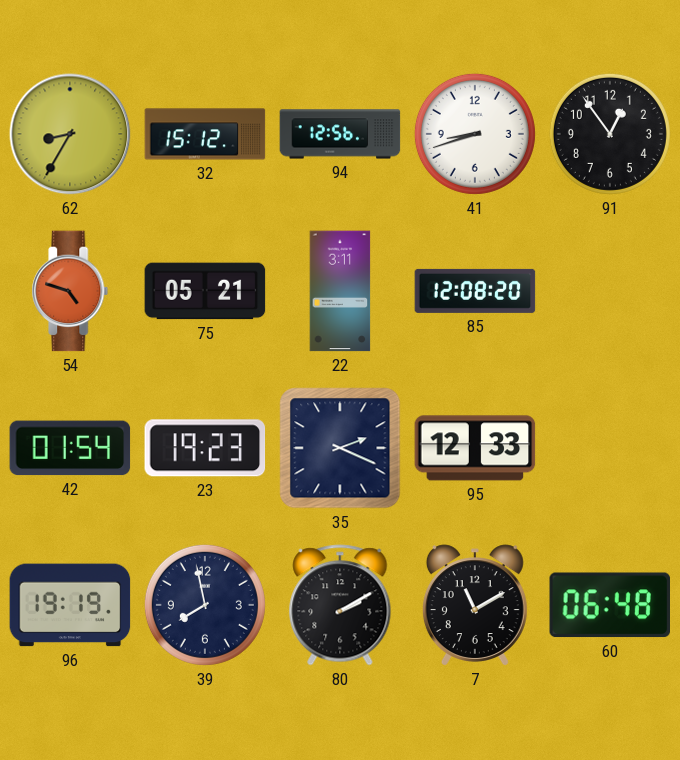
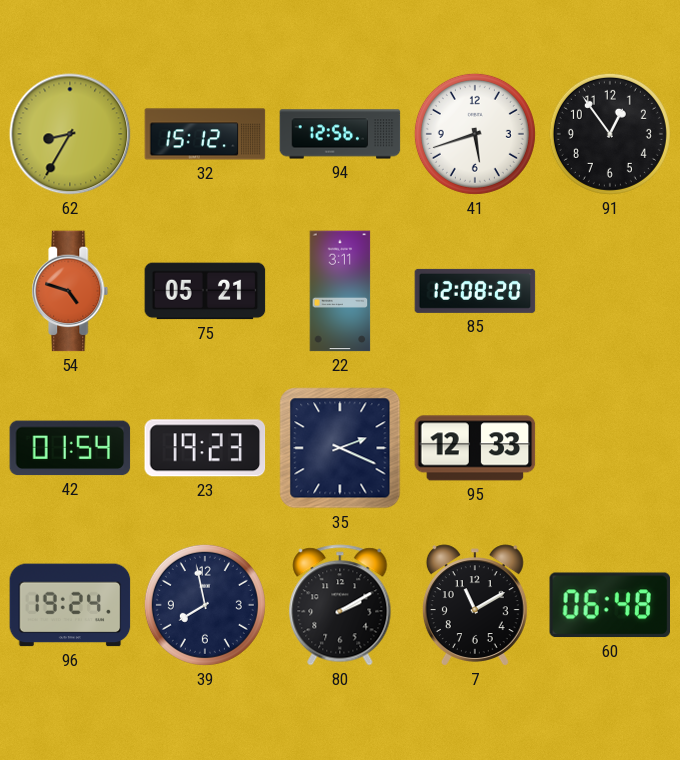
41: 8:42 -> 5:42
96: 19:19 -> 19:24
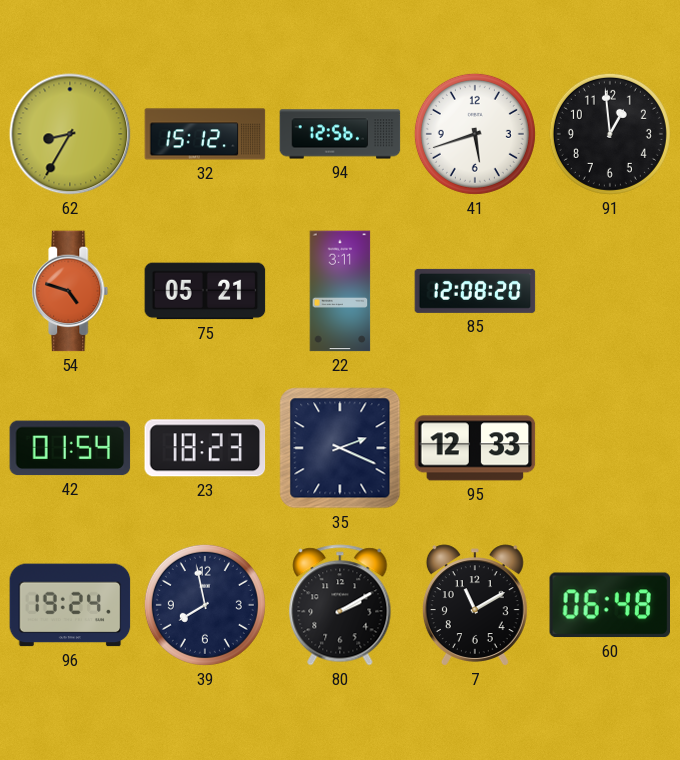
91: 12:54 -> 12:59
23: 19:23 -> 18:23
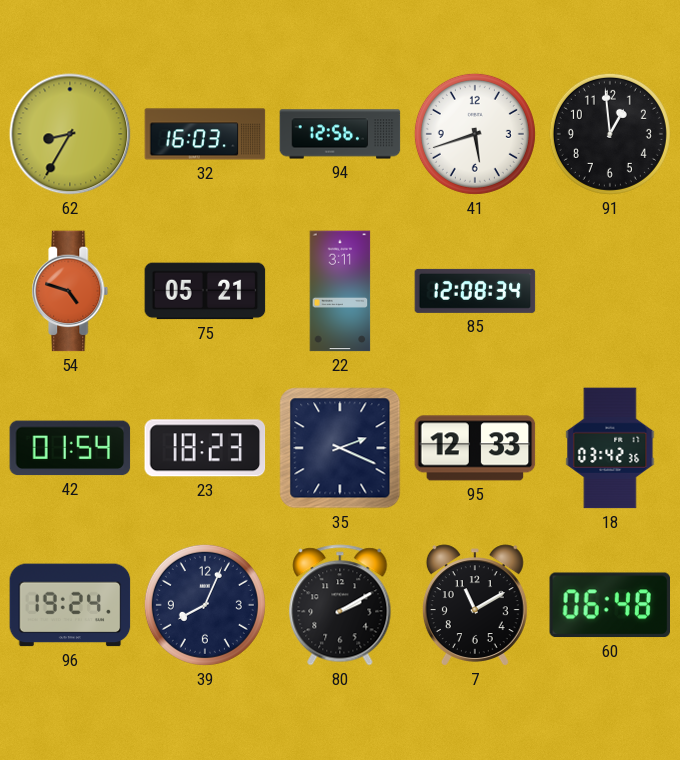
32: 15:12 -> 16:03
85: 12:08:20 -> 12:08:34
18: none -> 03:42
39: 7:58 -> 8:04
